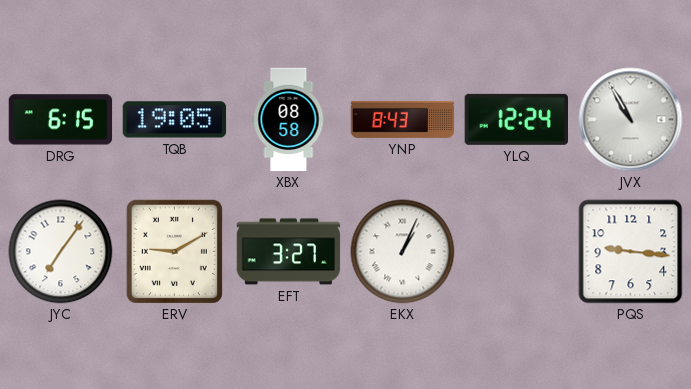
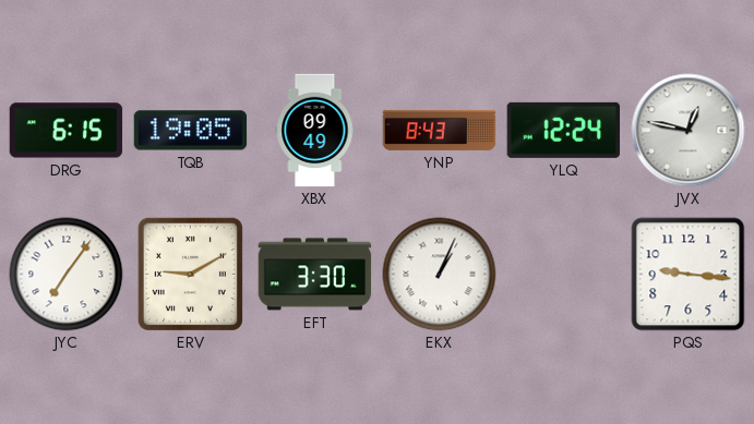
XBX: 08:58 -> 09:49
JVX: 10:55 -> 12:47
EFT: 3:27 -> 3:30
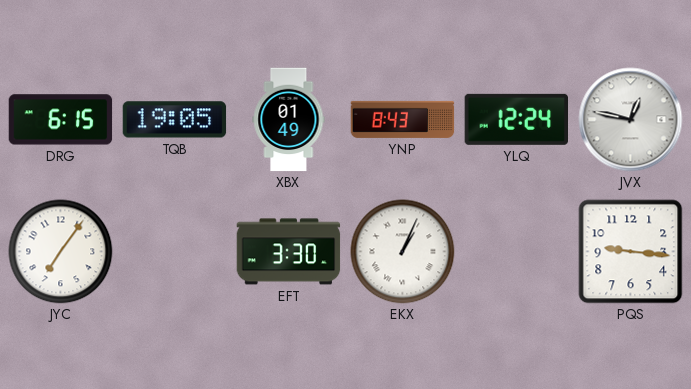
XBX: 09:49 -> 01:49
ERV: 9:10 -> none
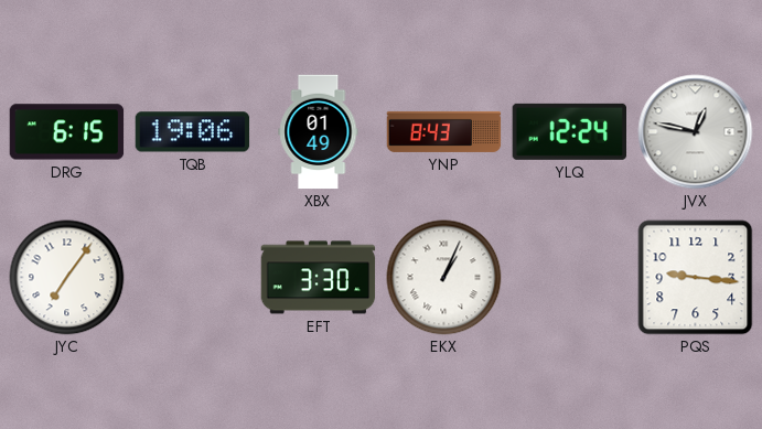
TQB: 19:05 -> 19:06
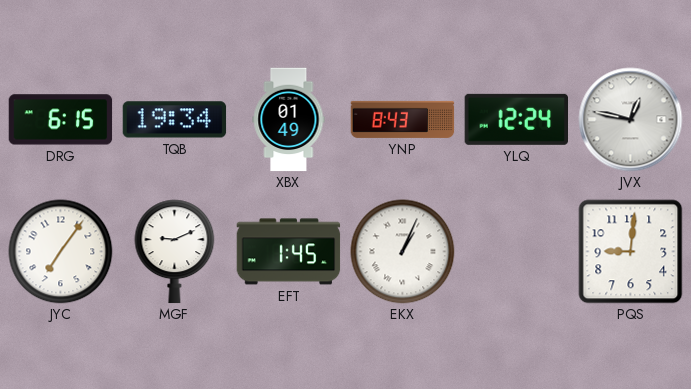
TQB: 19:06 -> 19:34
MGF: none -> 9:11
EFT: 3:30 -> 1:45
PQS: 9:16 -> 9:01
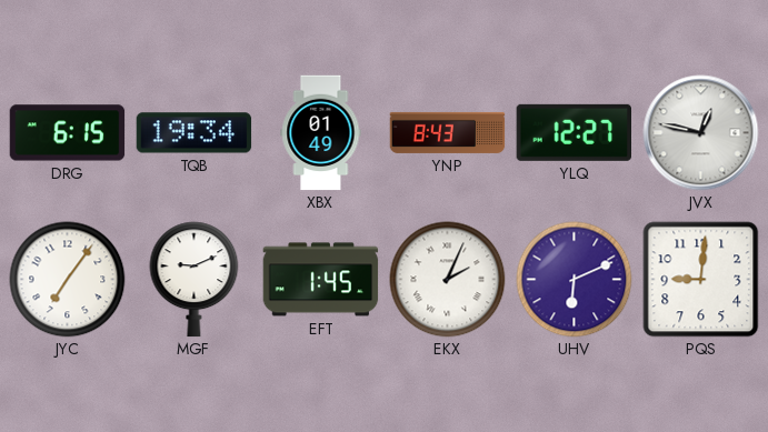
YLQ: 12:24 -> 12:27
EKX: 1:04 -> 2:04
UHV: none -> 6:11
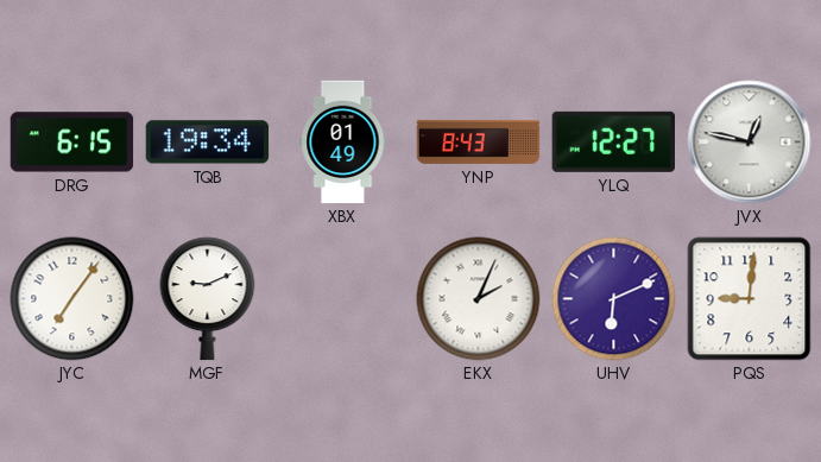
EFT: 1:45 -> none
